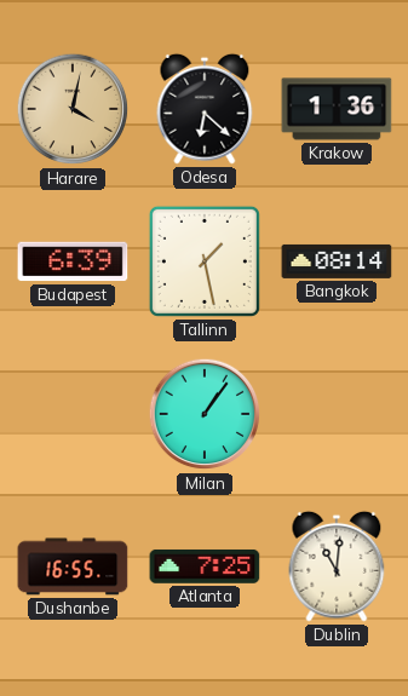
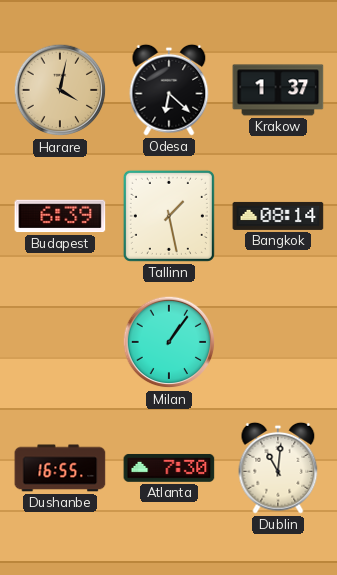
Krakow: 1:36 -> 1:37
Atlanta: 7:25 -> 7:30
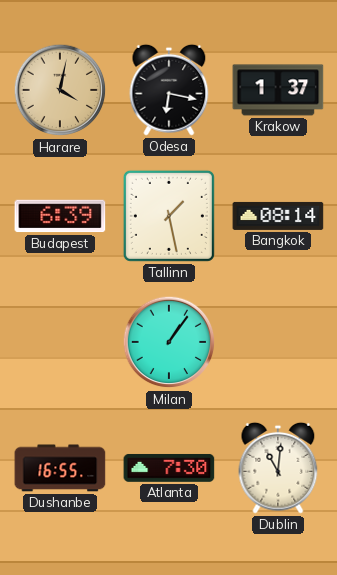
Odesa: 6:22 -> 6:17
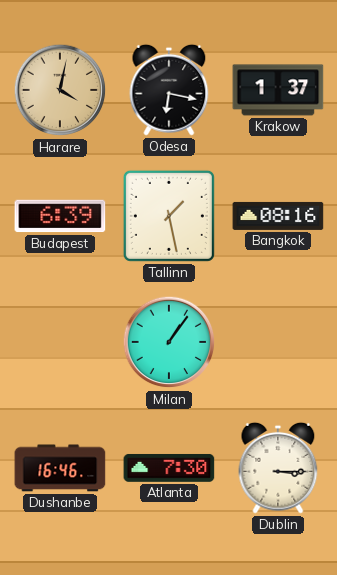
Bangkok: 08:14 -> 08:16
Dushanbe: 16:55 -> 16:46
Dublin: 11:01 -> 3:15
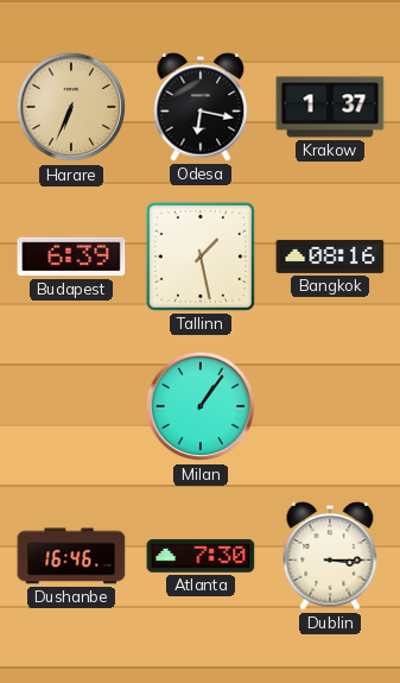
Harare: 4:02 -> 6:34
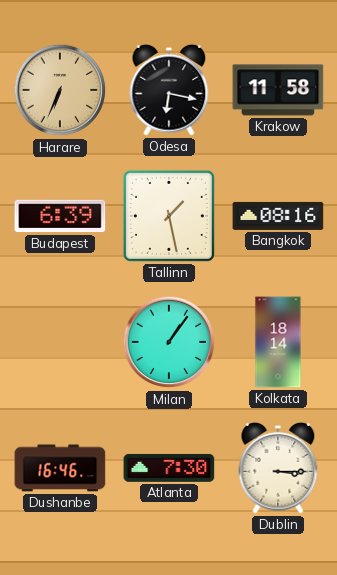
Krakow: 1:37 -> 11:58
Kolkata: none -> 18:14
